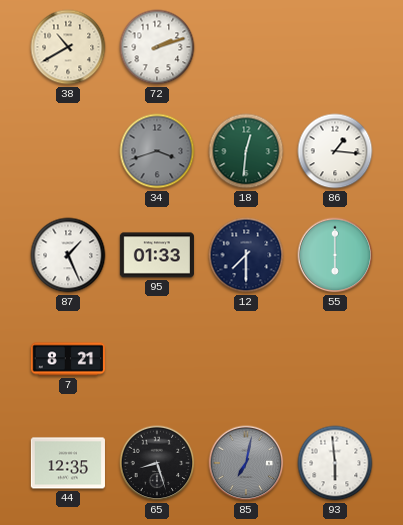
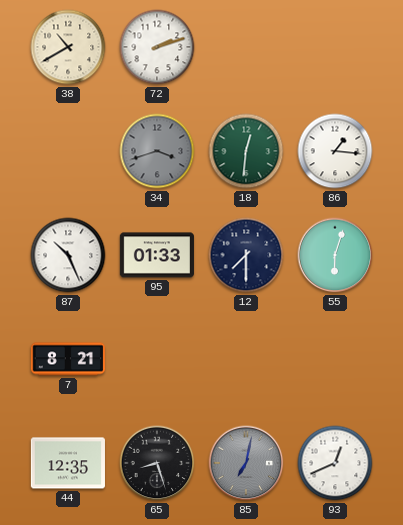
87: 1:26 -> 10:26
55: 6:00 -> 6:03
93: 5:59 -> 12:41
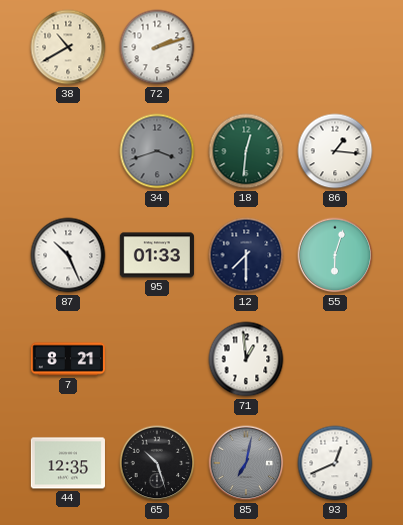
71: none -> 12:59
65: 8:27 -> 10:27
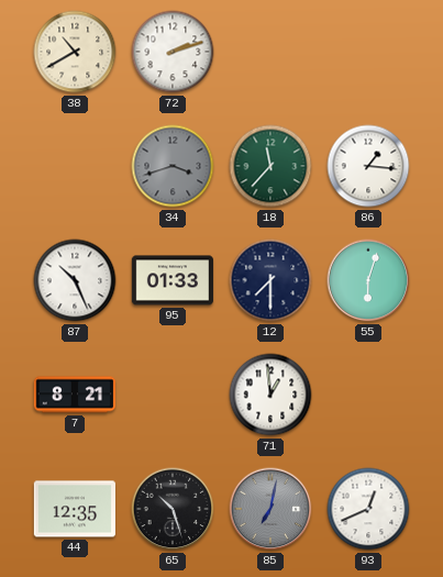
18: 12:31 -> 11:37
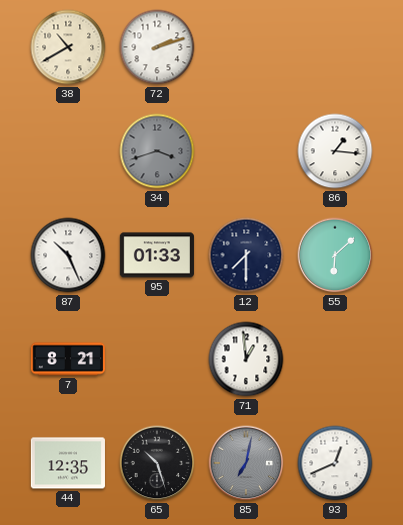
18: 11:37 -> none
55: 6:03 -> 6:08
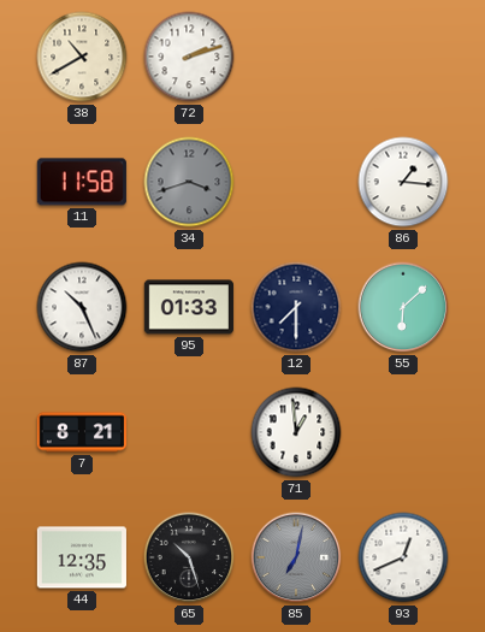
11: none -> 11:58
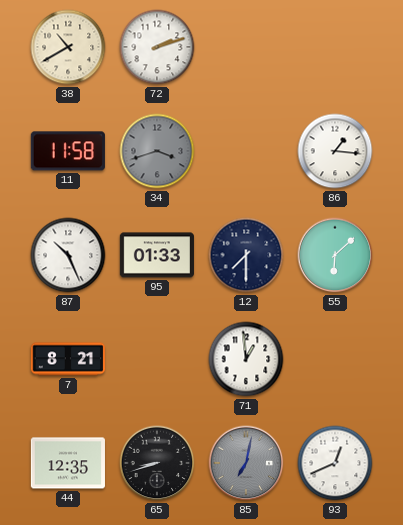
65: 10:27 -> 8:42
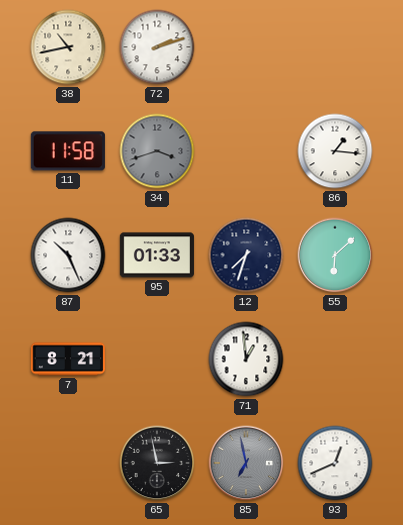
38: 10:40 -> 10:43
12: 7:30 -> 7:33
44: 12:35 -> none
65: 8:42 -> 2:58
85: 7:02 -> 6:58
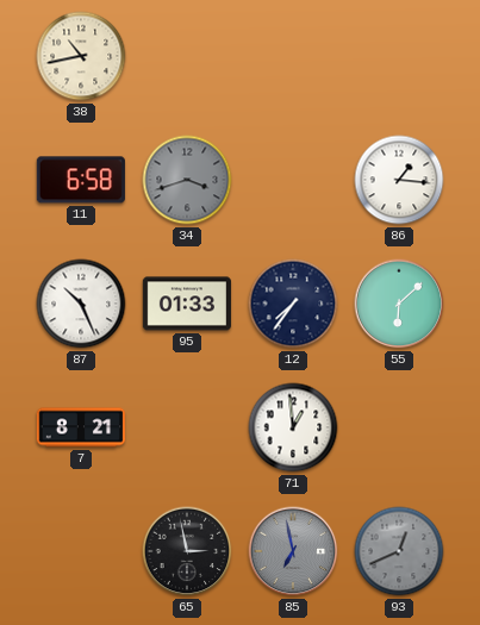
72: 2:12 -> none
11: 11:58 -> 6:58
12: 7:33 -> 7:36
93 dial: white -> grey
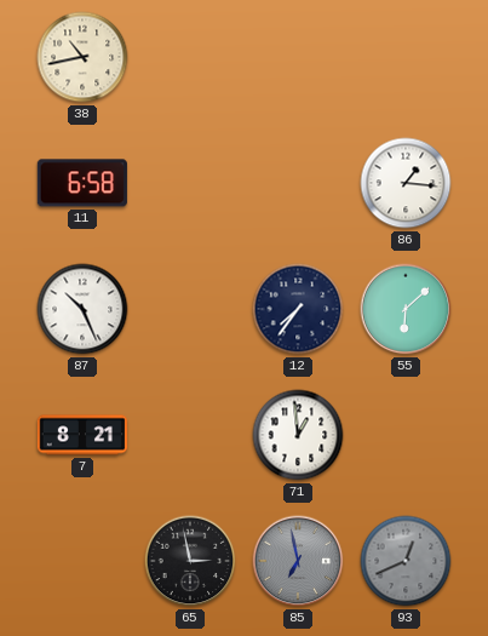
34: 3:42 -> none
95: 01:33 -> none
